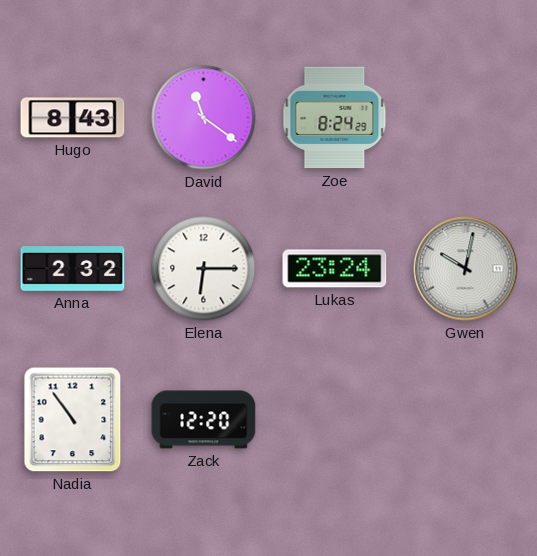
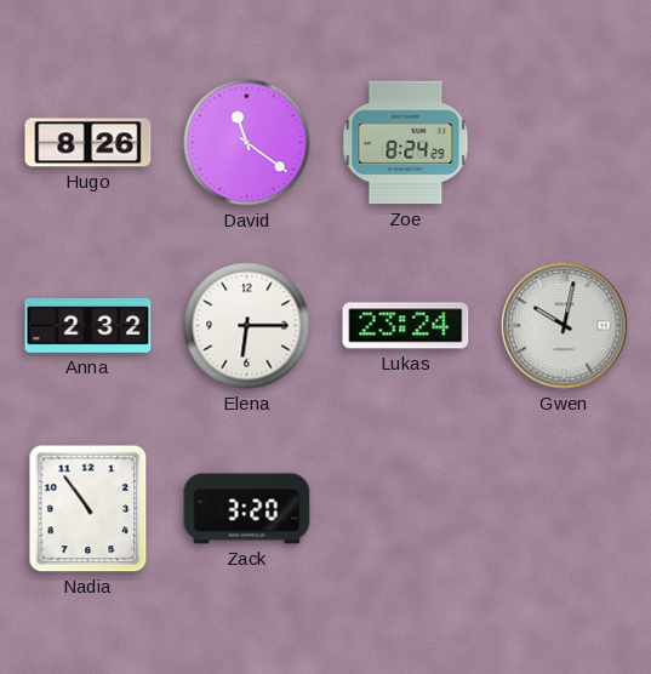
Hugo: 8:43 -> 8:26
Zack: 12:20 -> 3:20
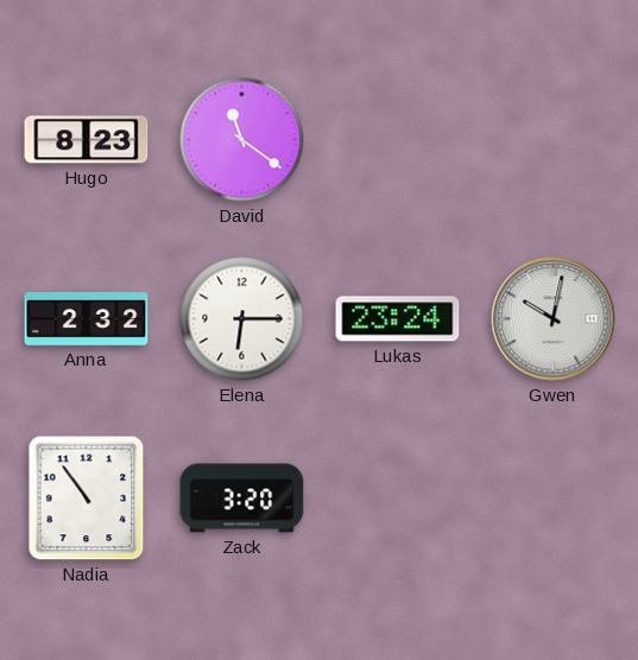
Hugo: 8:26 -> 8:23
Zoe: 8:24 -> none
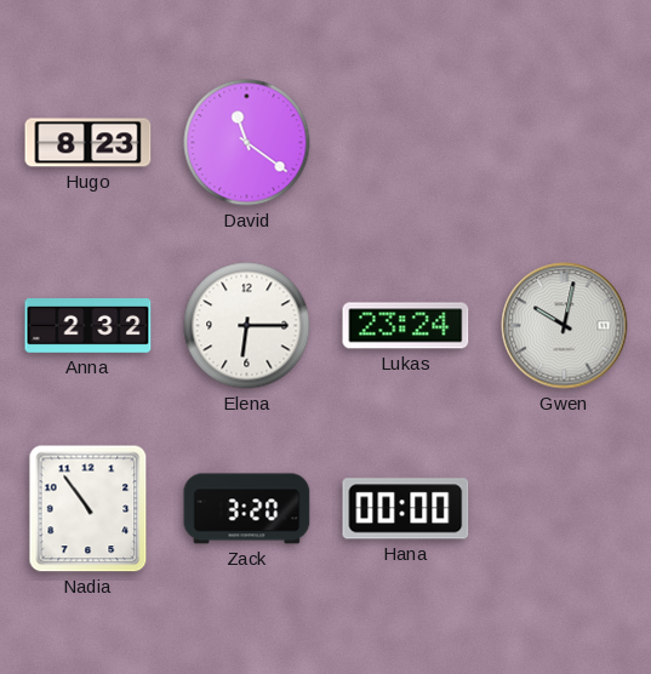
Hana: none -> 00:00
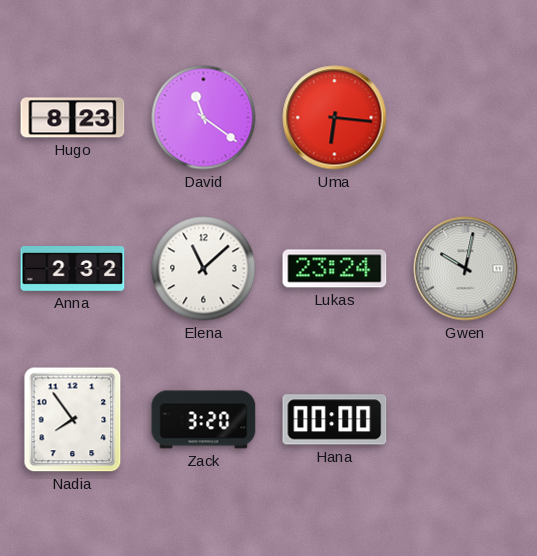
Uma: none -> 6:16
Elena: 6:15 -> 11:08
Nadia: 10:54 -> 7:54
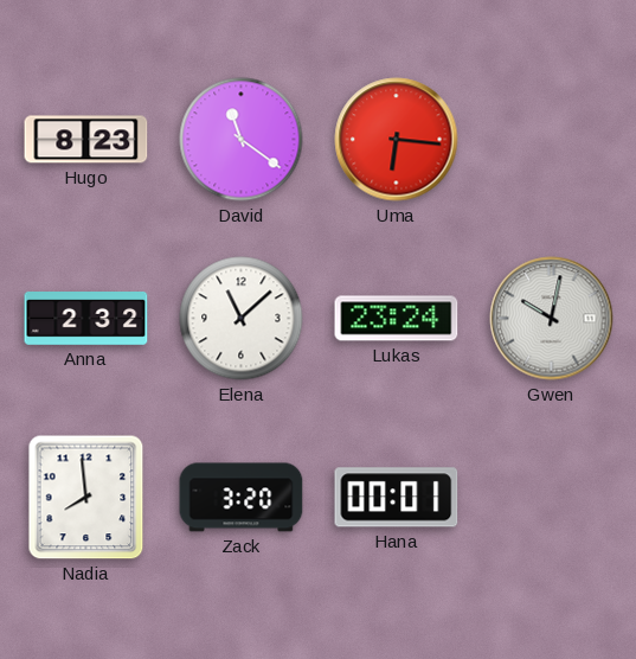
Nadia: 7:54 -> 7:59
Hana: 00:00 -> 00:01
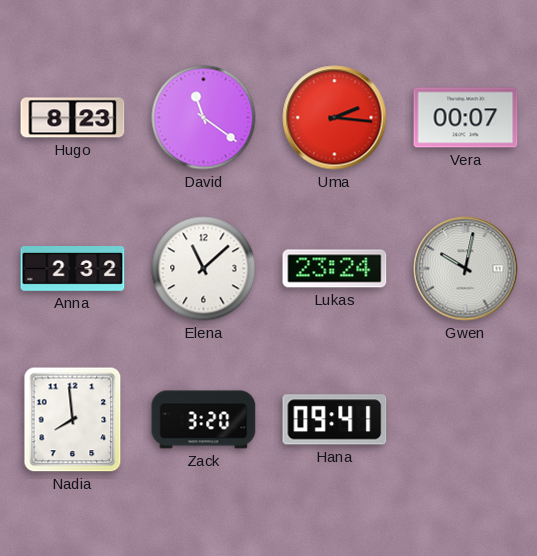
Uma: 6:16 -> 2:16
Vera: none -> 00:07
Hana: 00:01 -> 09:41
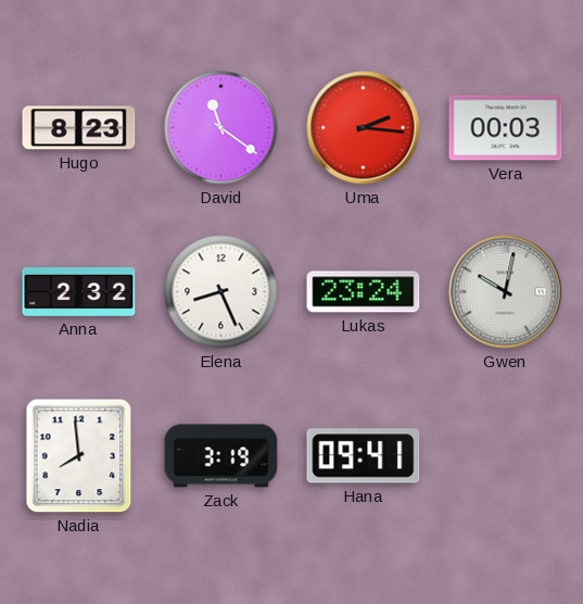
Vera: 00:07 -> 00:03
Elena: 11:08 -> 8:26
Zack: 3:20 -> 3:19
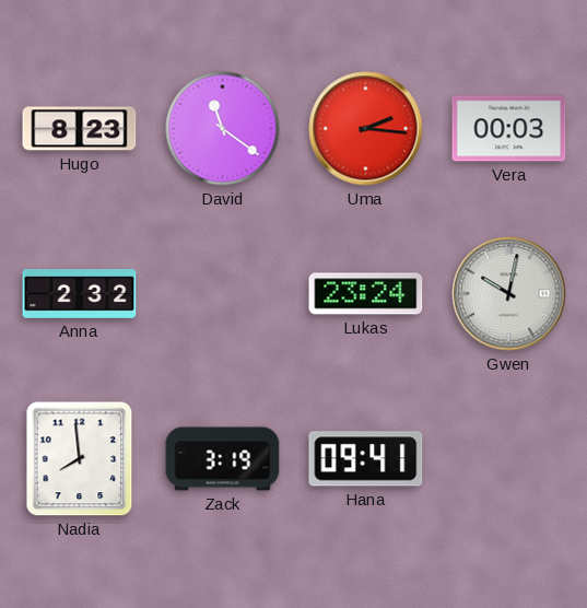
Elena: 8:26 -> none
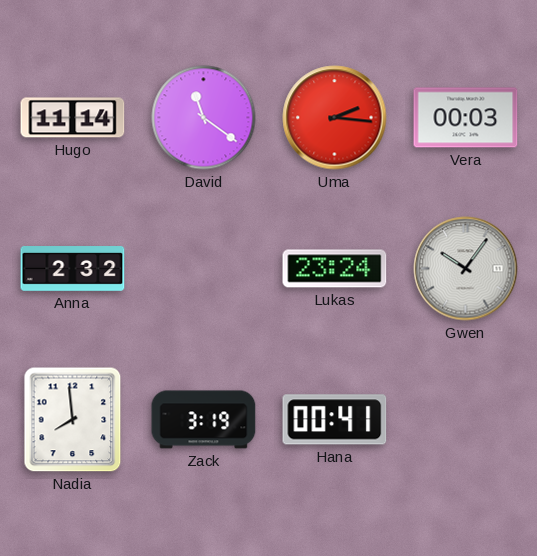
Hugo: 8:23 -> 11:14
Gwen: 10:02 -> 10:06
Hana: 09:41 -> 00:41
